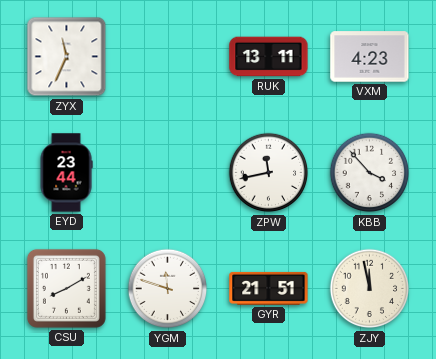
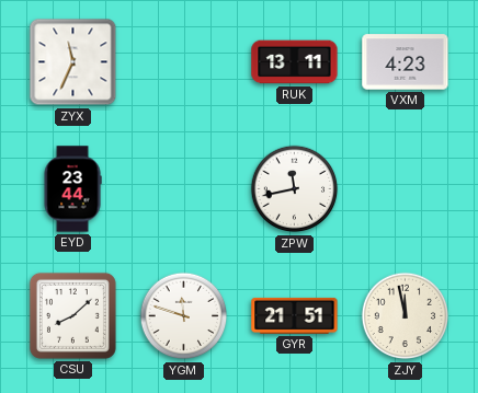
KBB: 3:53 -> none
CSU: 8:10 -> 8:08
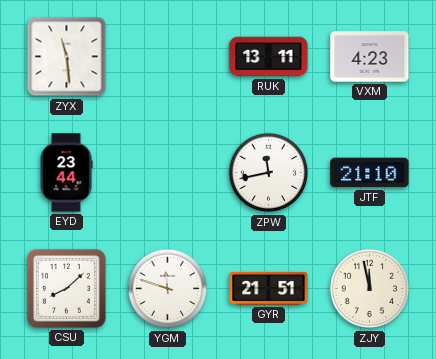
ZYX: 11:34 -> 11:29
JTF: none -> 21:10
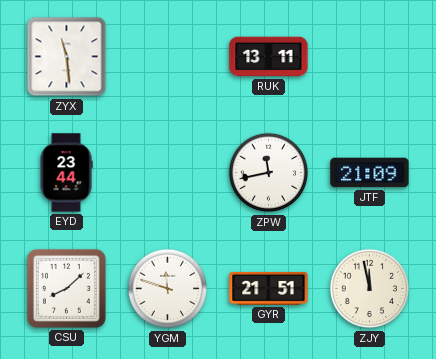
VXM: 4:23 -> none
JTF: 21:10 -> 21:09
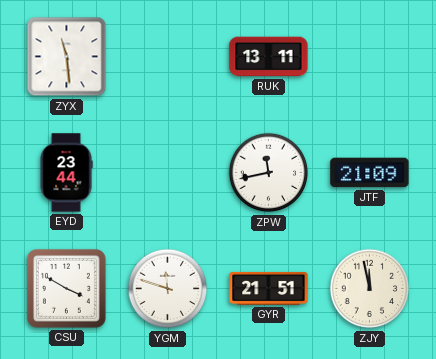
CSU: 8:08 -> 3:50
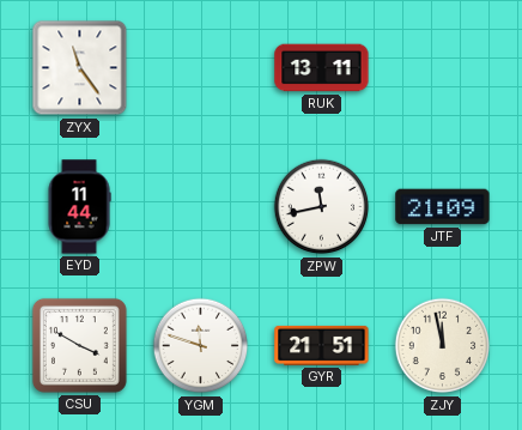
ZYX: 11:29 -> 11:24
EYD: 23:44 -> 11:44
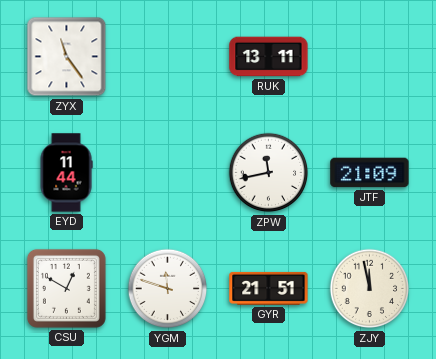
CSU: 3:50 -> 12:50
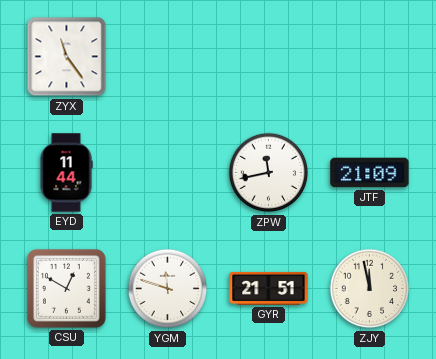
RUK: 13:11 -> none
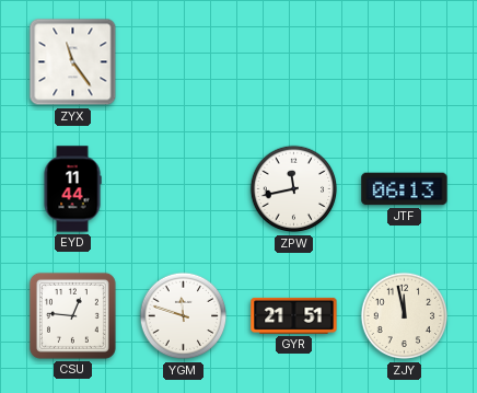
JTF: 21:09 -> 06:13
CSU: 12:50 -> 12:46
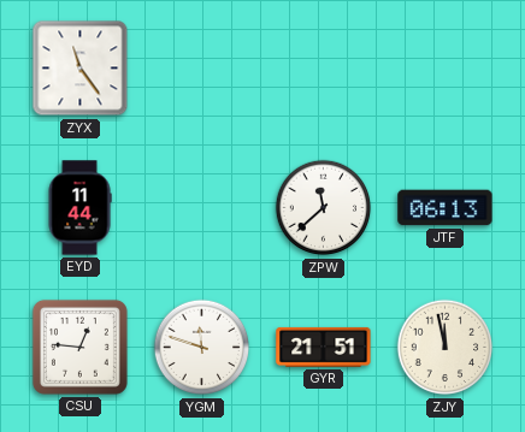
ZPW: 11:43 -> 11:38
